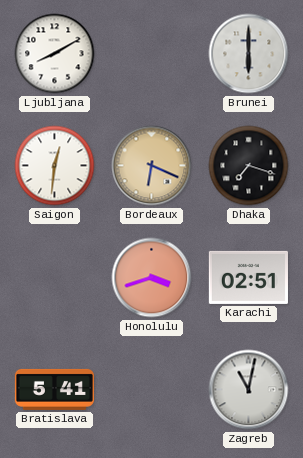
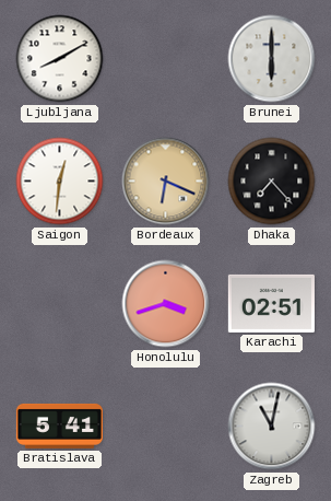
Dhaka: 7:18 -> 7:23
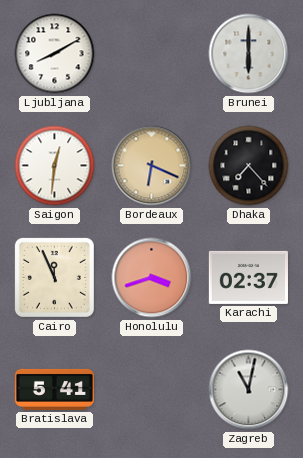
Cairo: none -> 11:56
Karachi: 02:51 -> 02:37
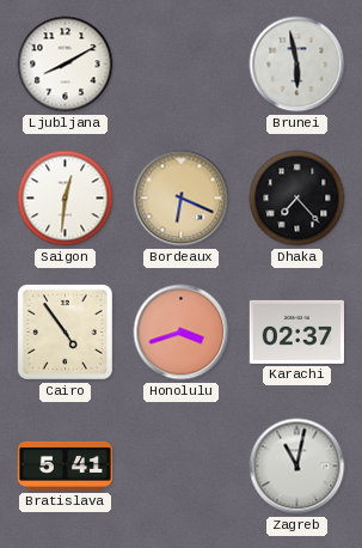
Brunei: 6:00 -> 5:58
Cairo: 11:56 -> 4:54
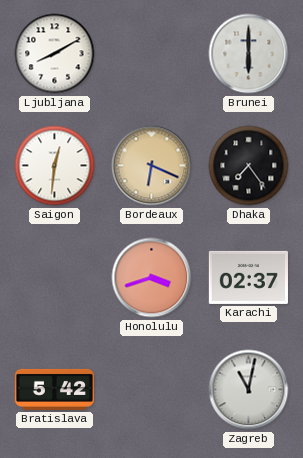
Brunei: 5:58 -> 6:00
Dhaka: 7:23 -> 7:24
Cairo: 4:54 -> none
Bratislava: 5:41 -> 5:42
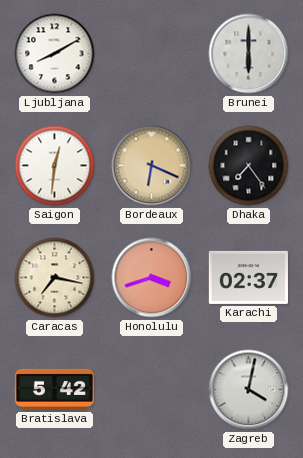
Caracas: none -> 7:17
Zagreb: 11:02 -> 4:02
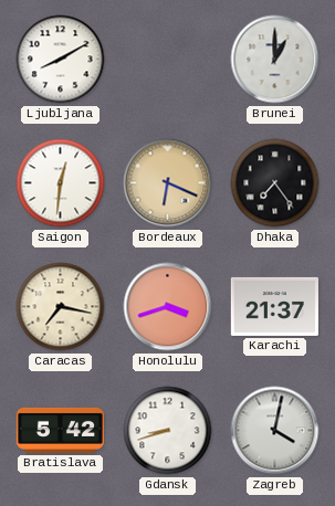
Brunei: 6:00 -> 1:00
Karachi: 02:37 -> 21:37
Gdansk: none -> 8:42
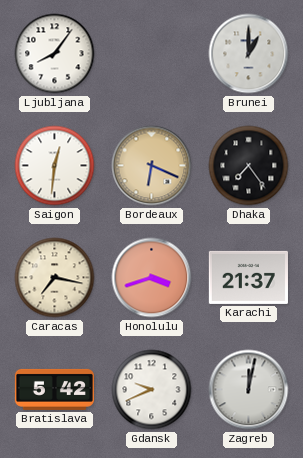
Ljubljana: 8:10 -> 8:06
Gdansk: 8:42 -> 9:41
Zagreb: 4:02 -> 12:02
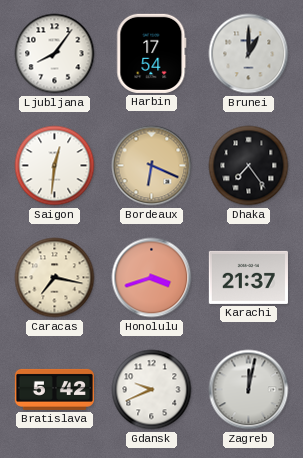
Harbin: none -> 17:54
